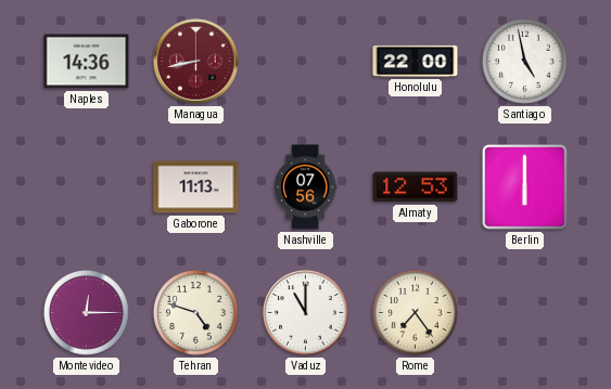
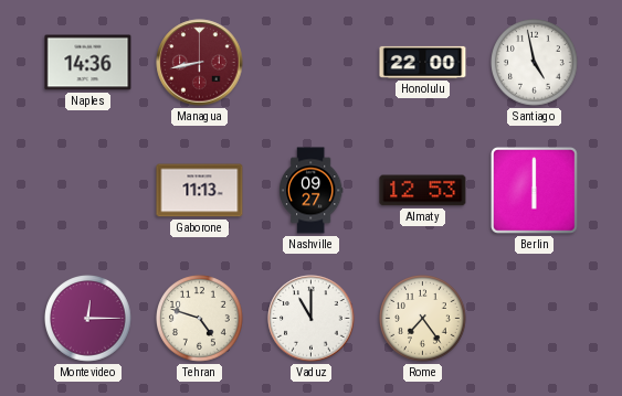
Nashville: 07:56 -> 09:27
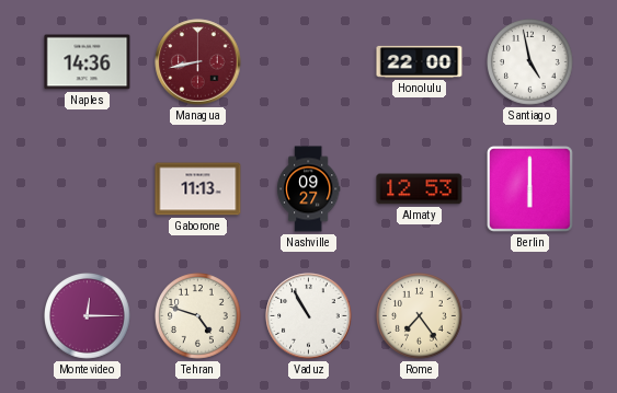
Vaduz: 11:00 -> 10:55
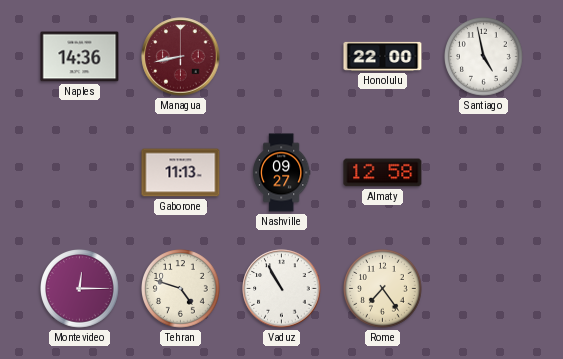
Almaty: 12:53 -> 12:58
Berlin: 6:00 -> none
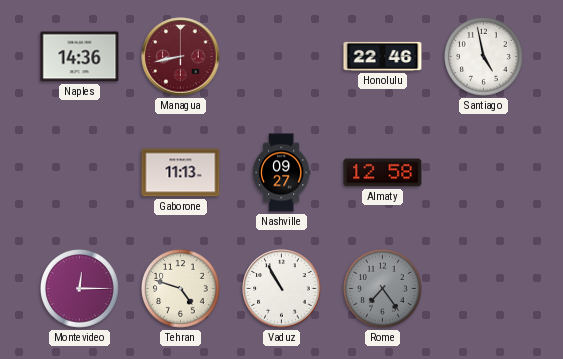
Honolulu: 22:00 -> 22:46
Rome dial: cream -> grey
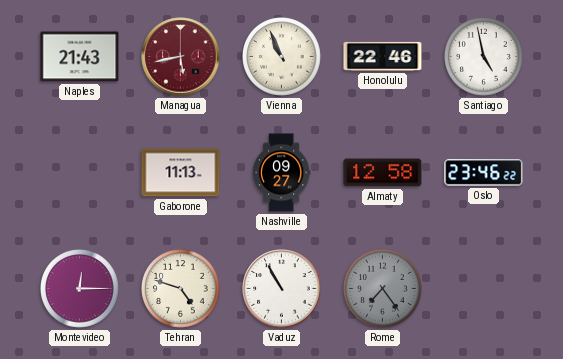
Naples: 14:36 -> 21:43
Managua: 8:43 -> 5:43
Vienna: none -> 10:56
Oslo: none -> 23:46
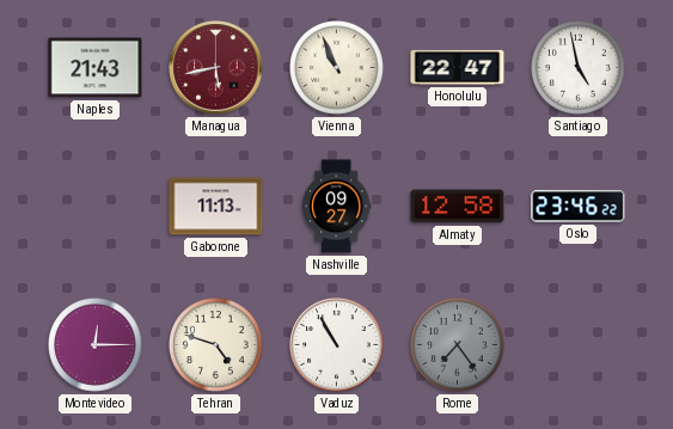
Honolulu: 22:46 -> 22:47
